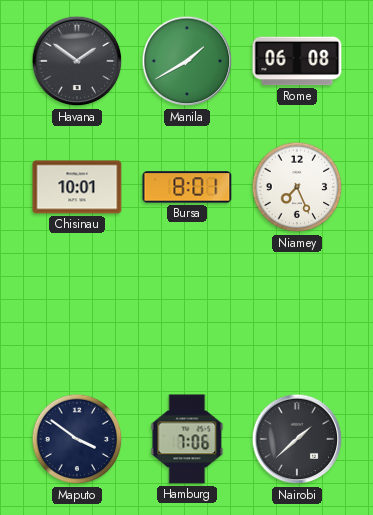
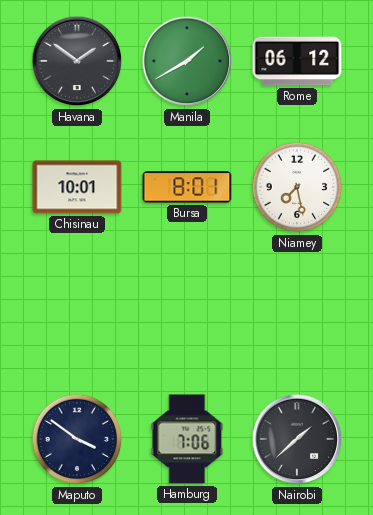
Rome: 06:08 -> 06:12
Niamey: 7:26 -> 7:28
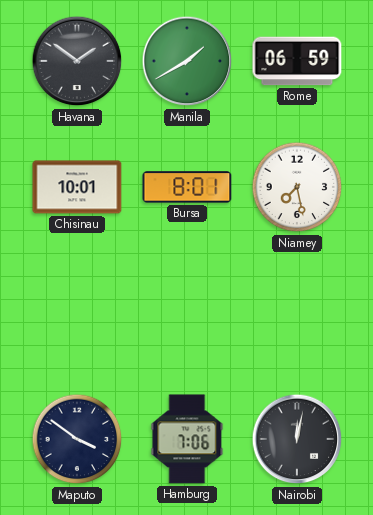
Rome: 06:12 -> 06:59
Nairobi: 1:38 -> 12:02
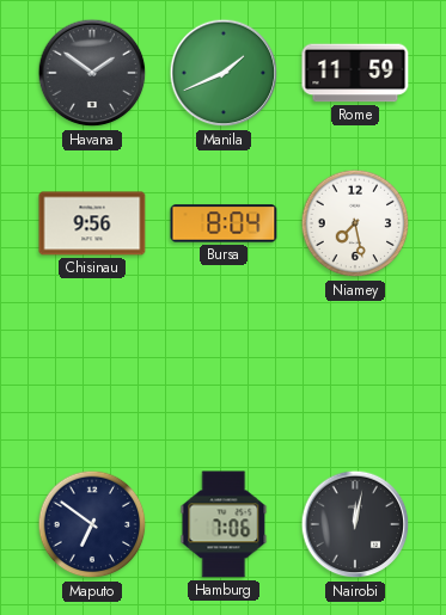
Manila: 1:40 -> 1:41
Rome: 06:59 -> 11:59
Chisinau: 10:01 -> 9:56
Bursa: 8:01 -> 8:04
Maputo: 3:51 -> 6:51
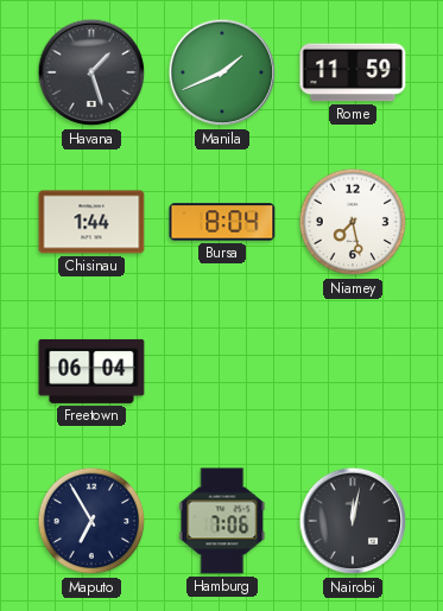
Havana: 1:51 -> 1:27
Chisinau: 9:56 -> 1:44
Freetown: none -> 06:04
Maputo: 6:51 -> 6:55
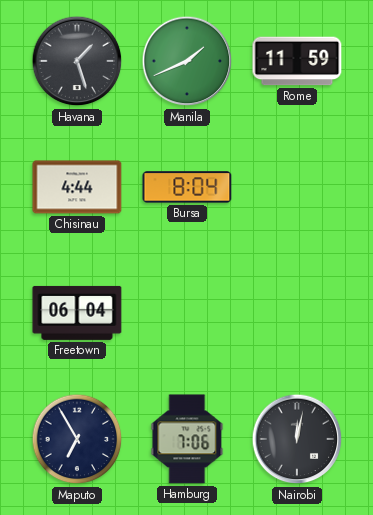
Chisinau: 1:44 -> 4:44
Niamey: 7:28 -> none
